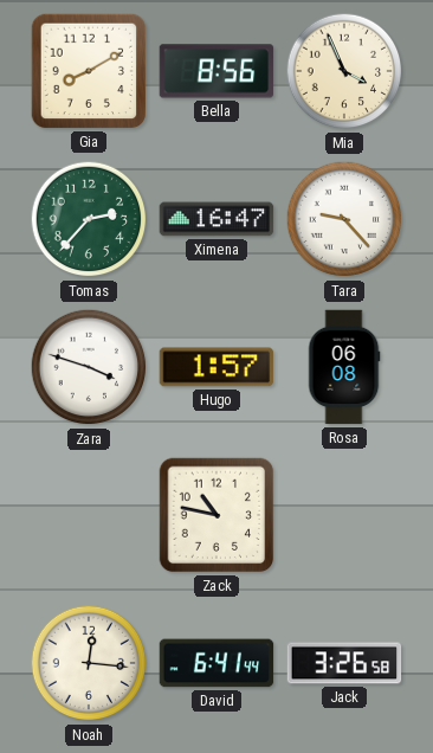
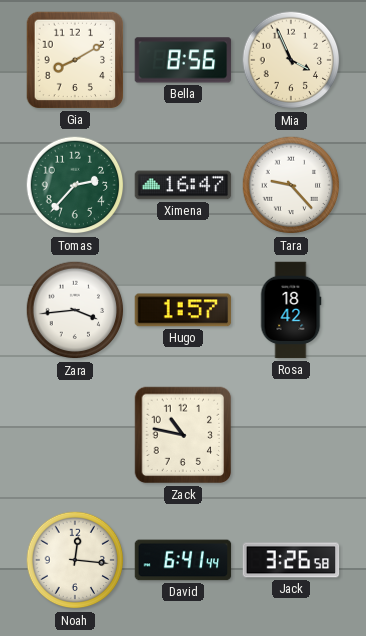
Zara: 3:48 -> 3:44
Rosa: 06:08 -> 18:42
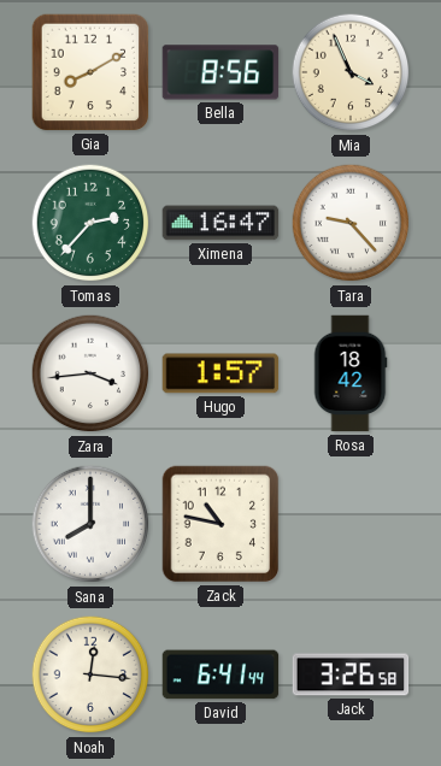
Sana: none -> 8:00
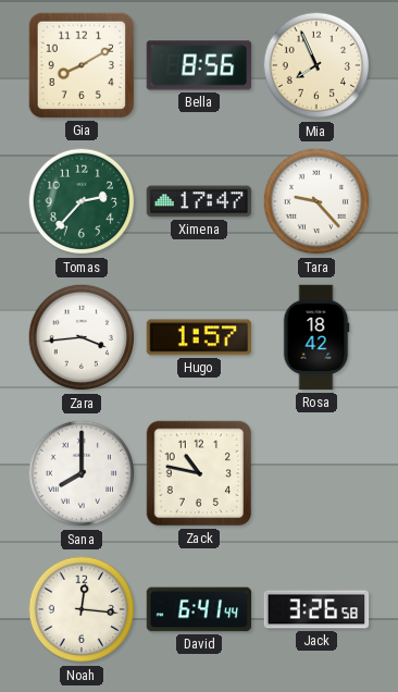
Mia: 3:56 -> 7:56
Ximena: 16:47 -> 17:47
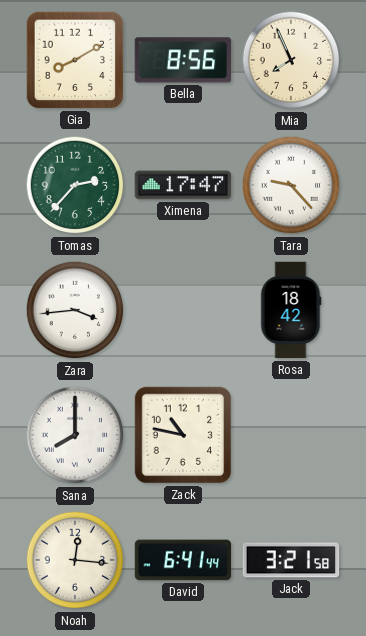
Hugo: 1:57 -> none
Jack: 3:26 -> 3:21
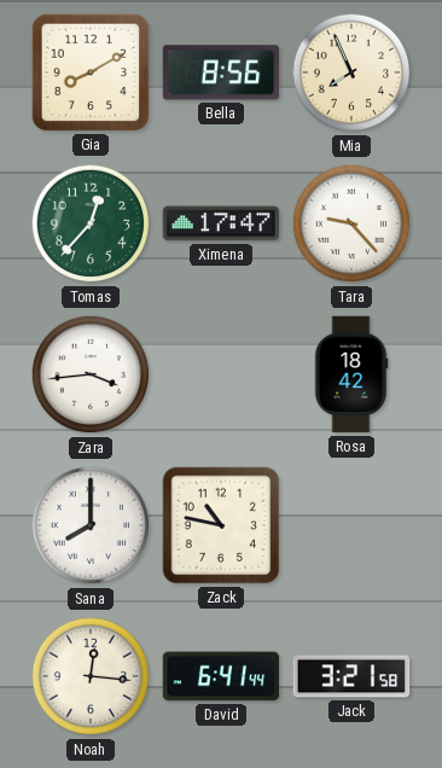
Tomas: 2:37 -> 12:37
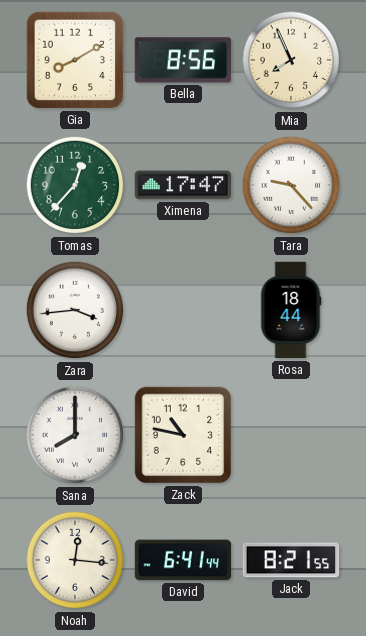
Rosa: 18:42 -> 18:44
Jack: 3:21 -> 8:21
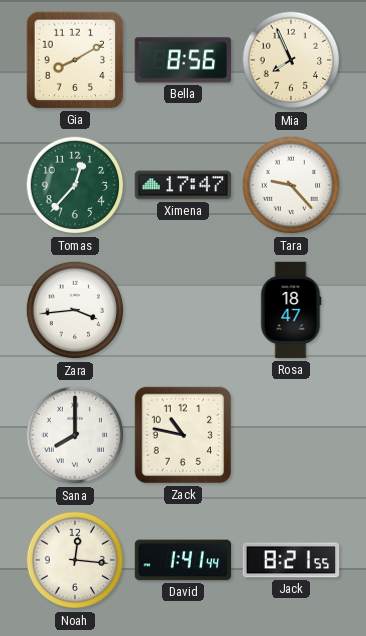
Rosa: 18:44 -> 18:47
David: 6:41 -> 1:41
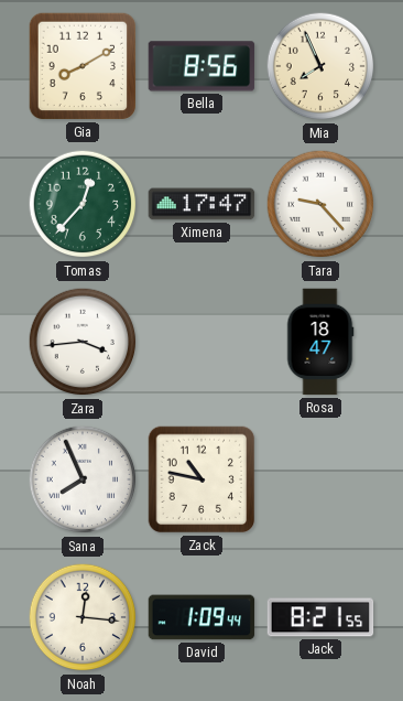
Sana: 8:00 -> 7:56
David: 1:41 -> 1:09
